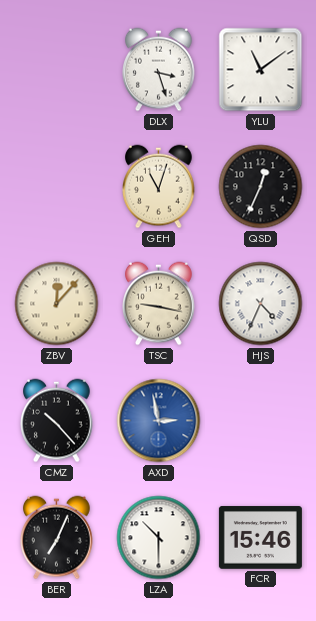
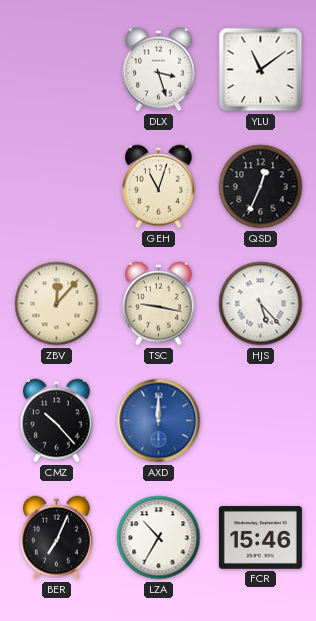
HJS: 4:34 -> 5:23
AXD: 2:58 -> 12:00
LZA: 10:30 -> 10:35
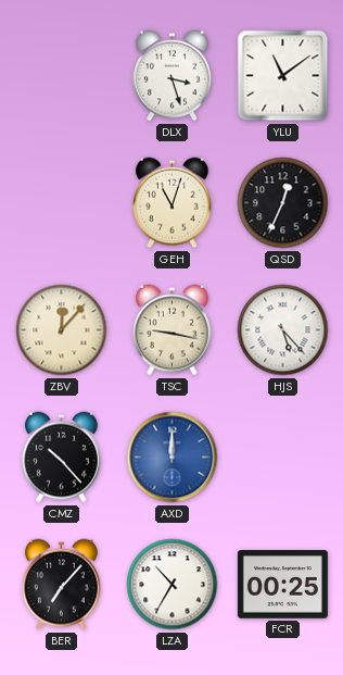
BER: 7:04 -> 7:07
FCR: 15:46 -> 00:25
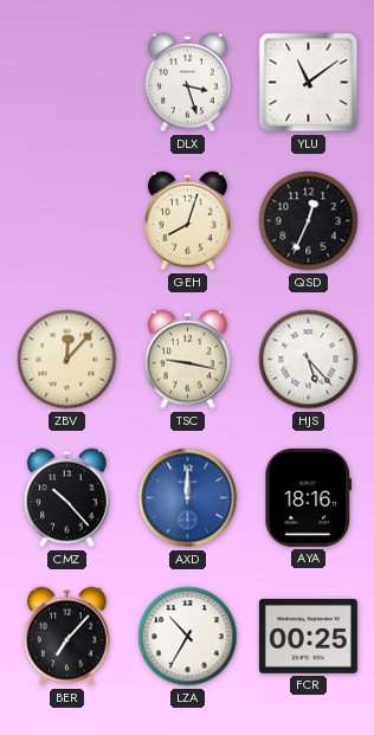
GEH: 11:03 -> 8:03
AYA: none -> 18:16
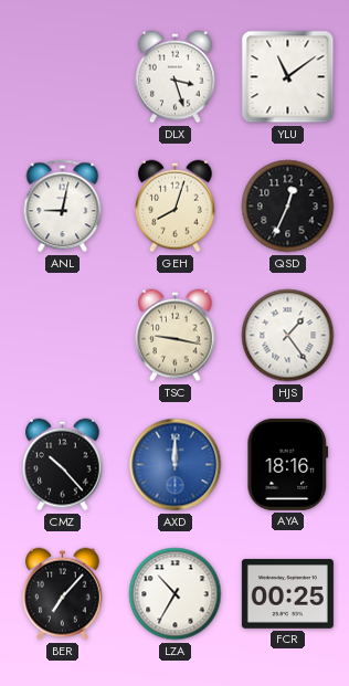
ANL: none -> 9:02
ZBV: 12:07 -> none
HJS: 5:23 -> 1:24
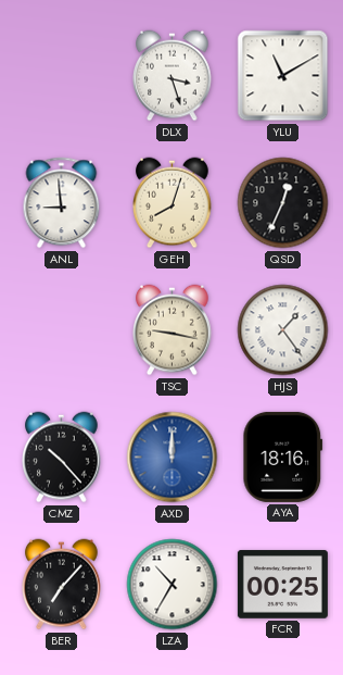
YLU: 11:09 -> 11:10
ANL: 9:02 -> 8:59
